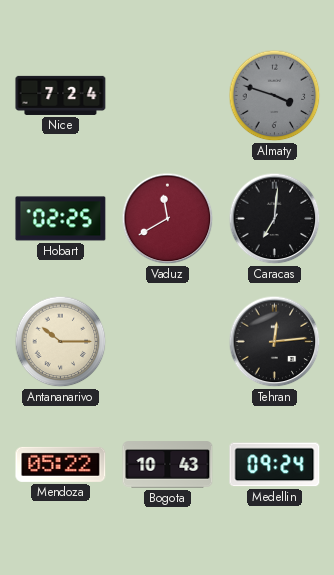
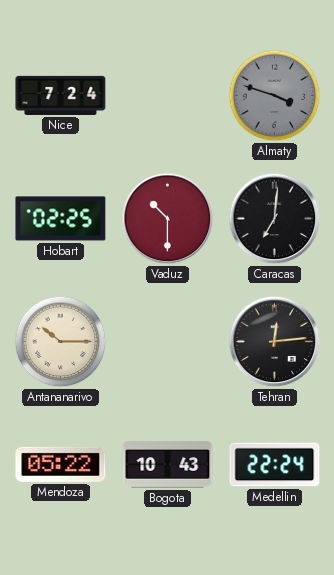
Vaduz: 11:40 -> 10:30
Medellin: 09:24 -> 22:24
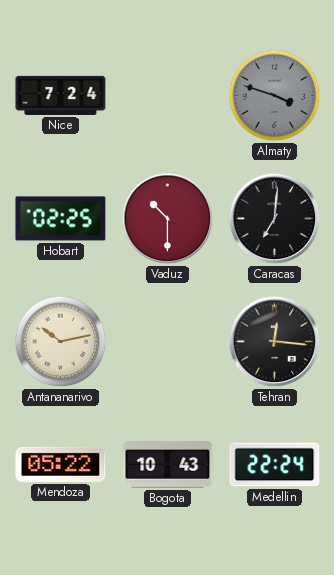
Antananarivo: 10:15 -> 10:13
Tehran: 12:14 -> 12:16
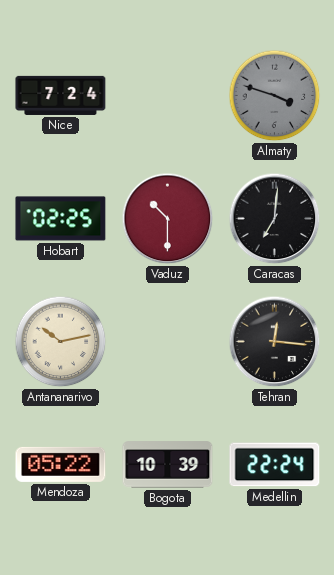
Bogota: 10:43 -> 10:39
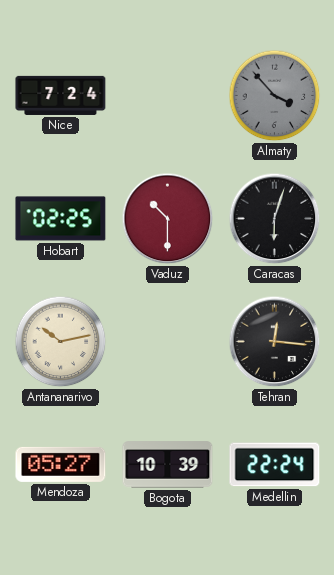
Almaty: 3:48 -> 3:53
Caracas: 7:01 -> 6:03
Mendoza: 05:22 -> 05:27
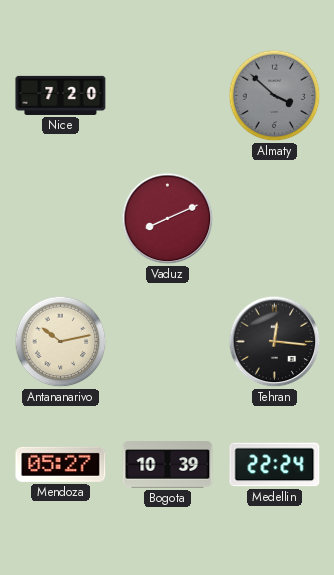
Nice: 7:24 -> 7:20
Almaty: 3:53 -> 3:52
Hobart: 02:25 -> none
Vaduz: 10:30 -> 8:11
Caracas: 6:03 -> none
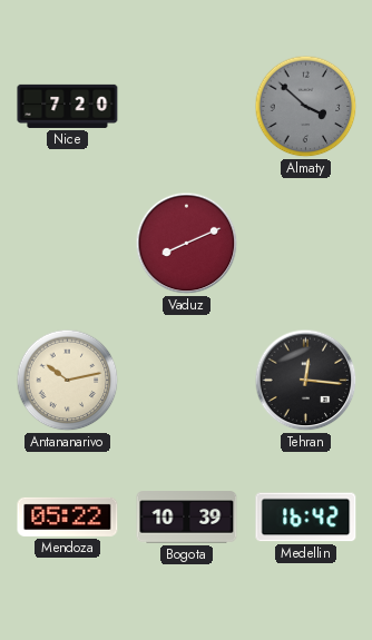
Mendoza: 05:27 -> 05:22
Medellin: 22:24 -> 16:42
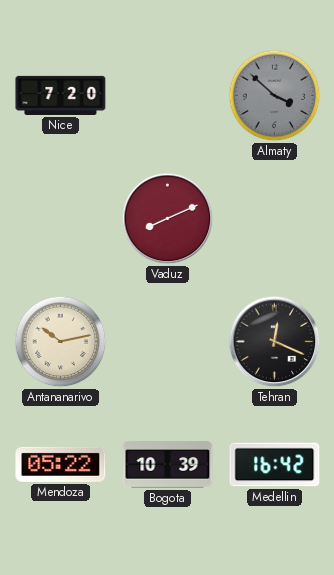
Tehran: 12:16 -> 12:19
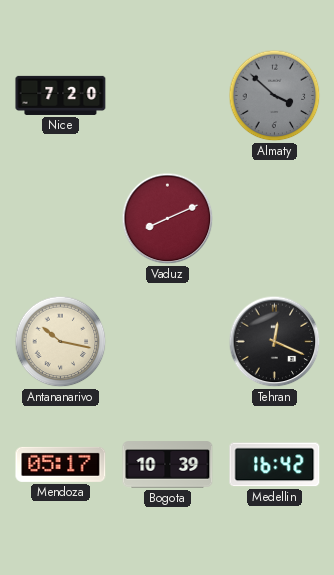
Antananarivo: 10:13 -> 10:17
Mendoza: 05:22 -> 05:17
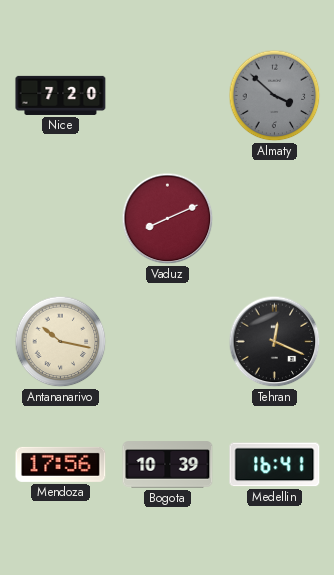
Mendoza: 05:17 -> 17:56
Medellin: 16:42 -> 16:41
